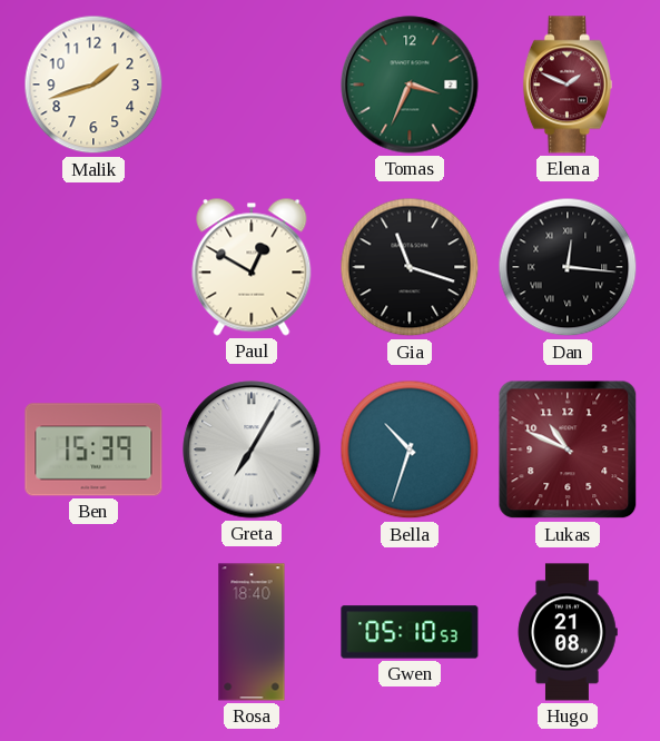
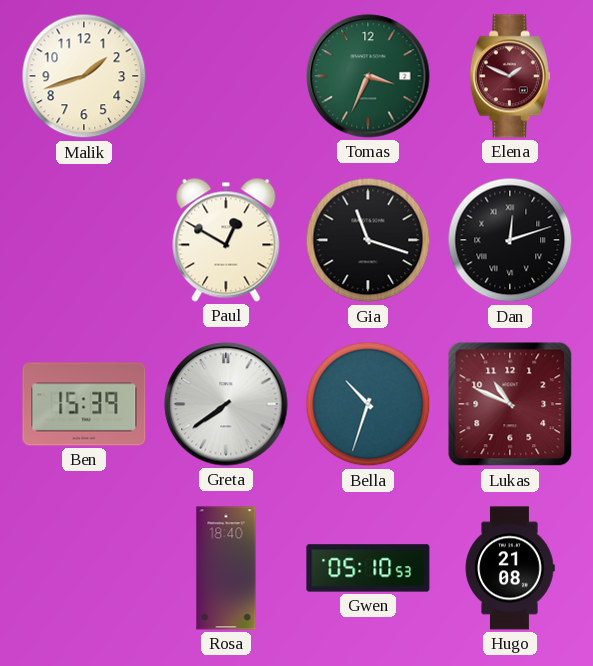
Dan: 12:16 -> 12:12
Greta: 7:05 -> 7:39
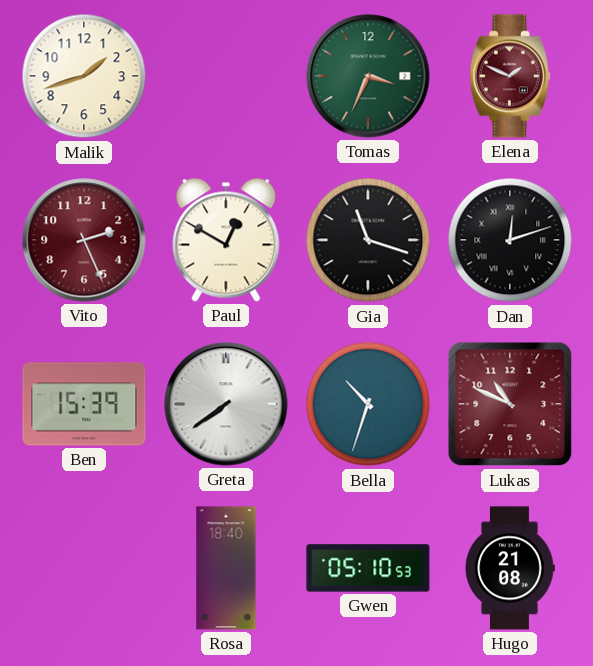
Vito: none -> 2:26
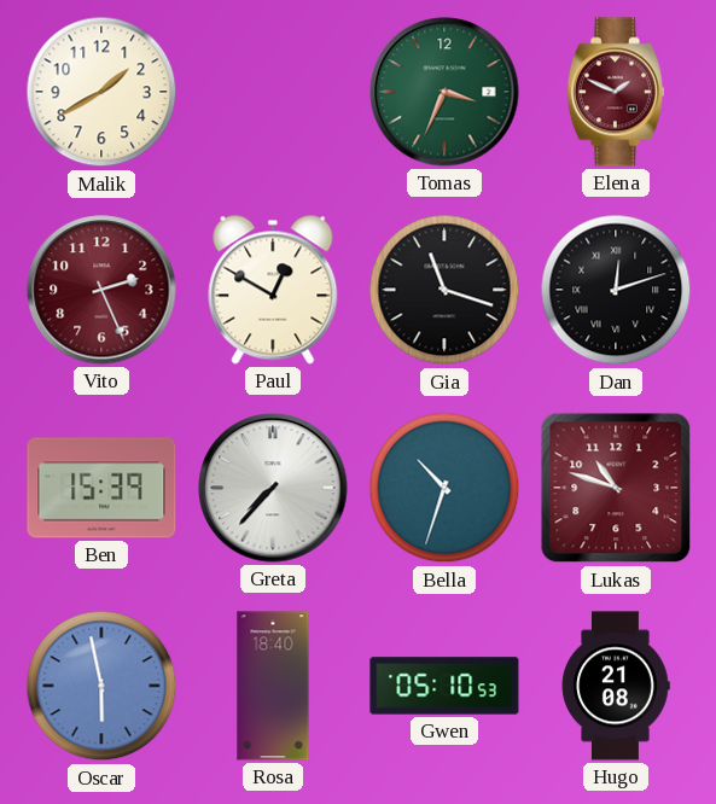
Malik: 1:42 -> 1:40
Greta: 7:39 -> 7:37
Lukas: 10:49 -> 10:48
Oscar: none -> 5:58
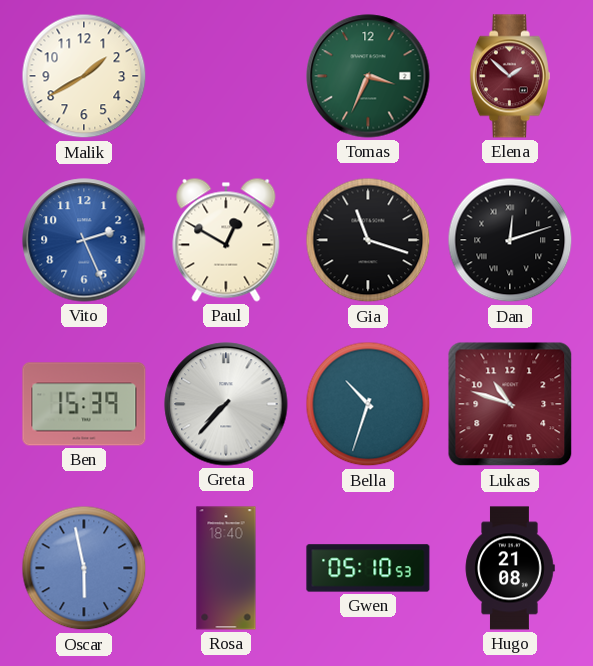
Elena: 1:49 -> 1:52
Vito dial: burgundy -> blue
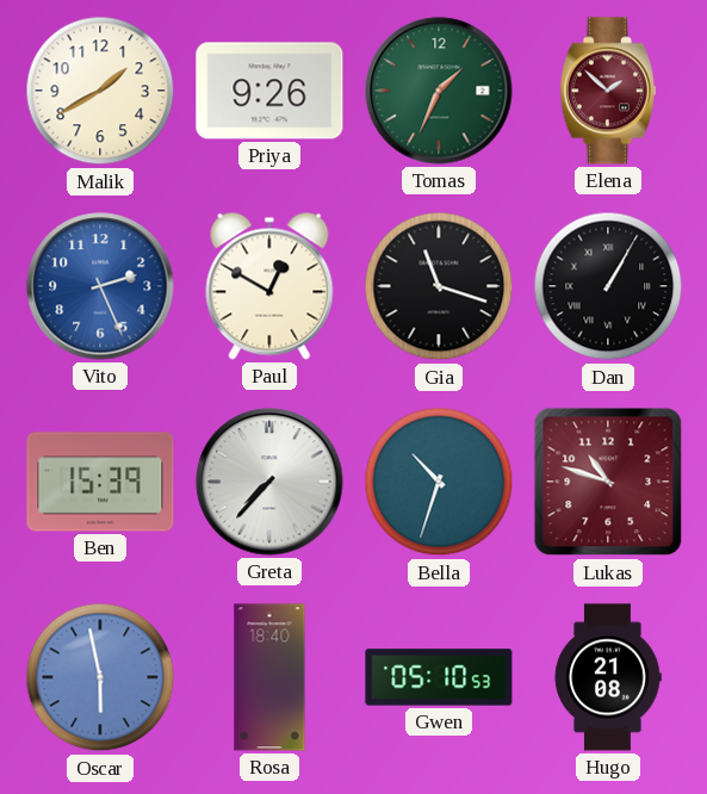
Priya: none -> 9:26
Tomas: 3:34 -> 1:34
Dan: 12:12 -> 1:05
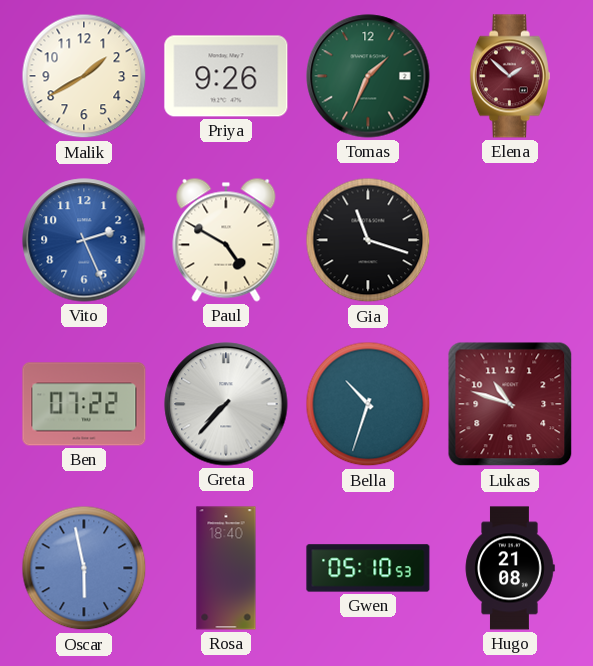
Paul: 12:50 -> 4:50
Dan: 1:05 -> none
Ben: 15:39 -> 07:22
